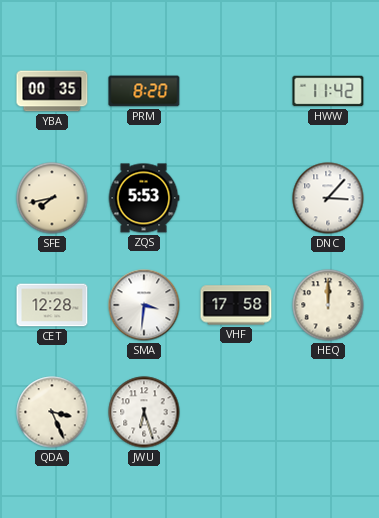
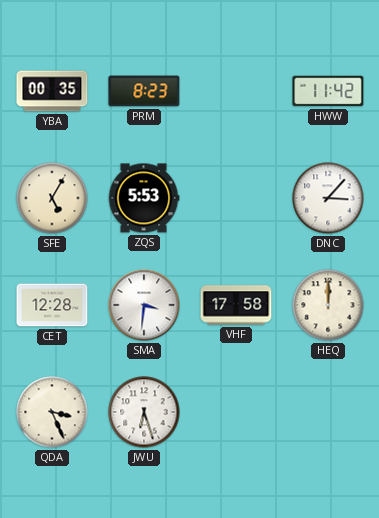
PRM: 8:20 -> 8:23
SFE: 7:43 -> 5:05
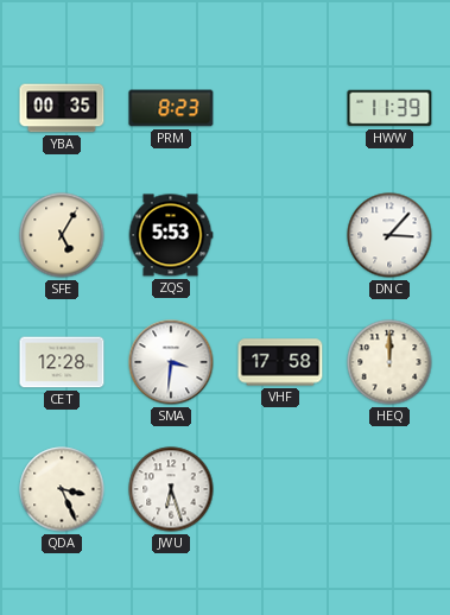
HWW: 11:42 -> 11:39
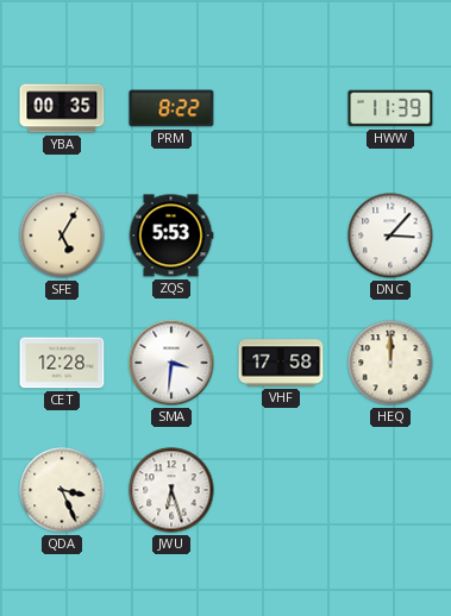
PRM: 8:23 -> 8:22
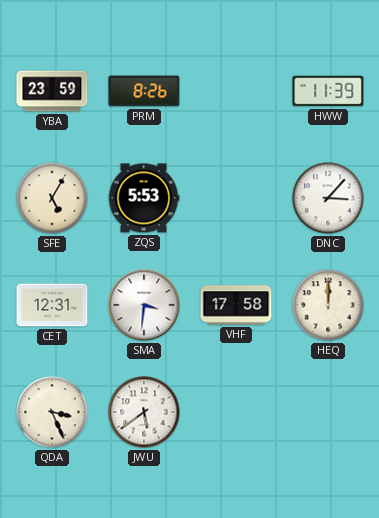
YBA: 00:35 -> 23:59
PRM: 8:22 -> 8:26
CET: 12:28 -> 12:31
JWU: 6:27 -> 5:39
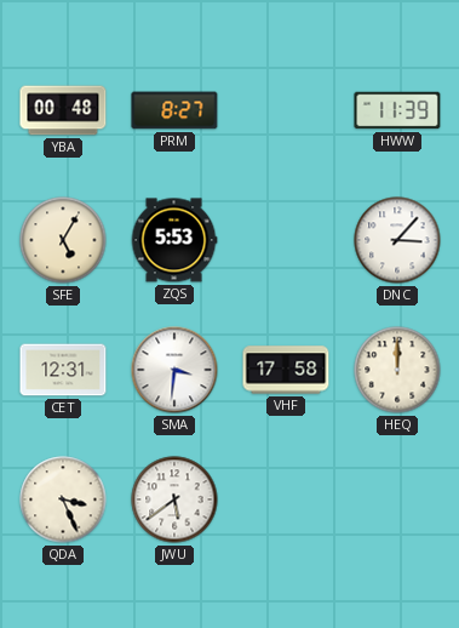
YBA: 23:59 -> 00:48
PRM: 8:26 -> 8:27
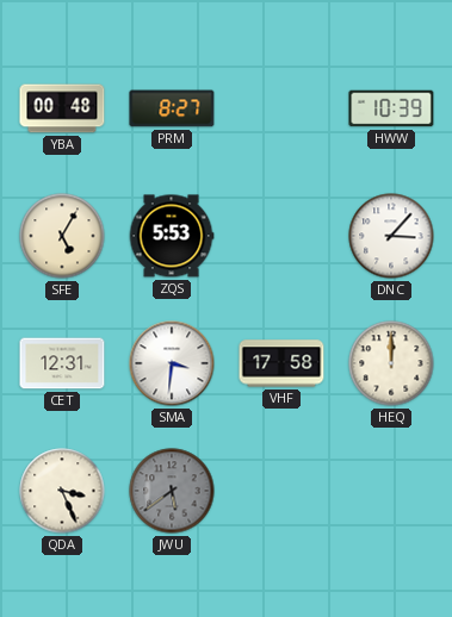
HWW: 11:39 -> 10:39
JWU dial: white -> grey
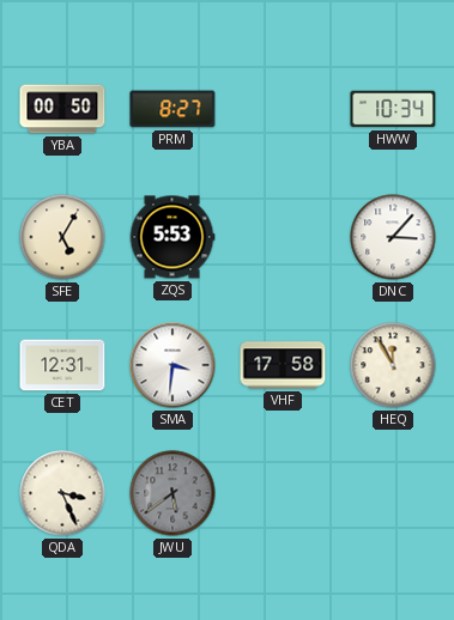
YBA: 00:48 -> 00:50
HWW: 10:39 -> 10:34
HEQ: 12:00 -> 11:55
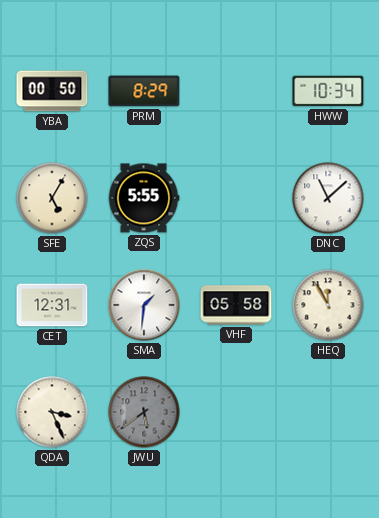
PRM: 8:27 -> 8:29
ZQS: 5:53 -> 5:55
DNC: 3:07 -> 11:08
SMA: 3:31 -> 1:31
VHF: 17:58 -> 05:58
